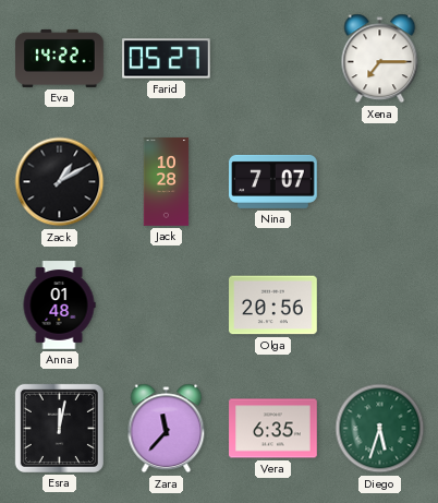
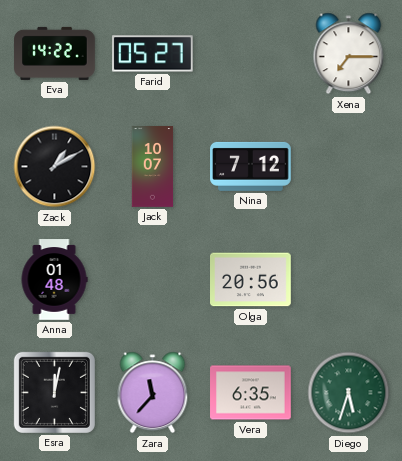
Jack: 10:28 -> 10:07
Nina: 7:07 -> 7:12
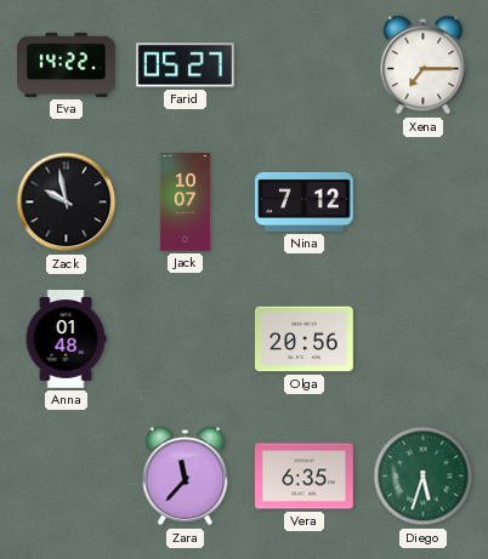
Zack: 1:10 -> 9:58
Esra: 12:02 -> none
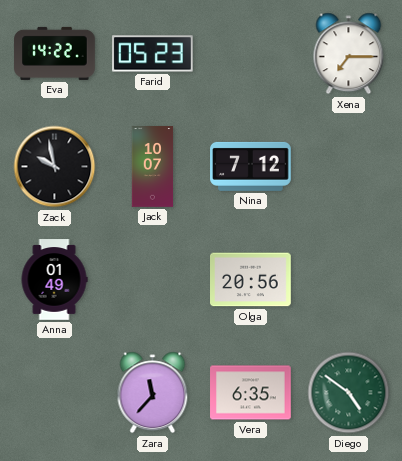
Farid: 05:27 -> 05:23
Anna: 01:48 -> 01:49
Diego: 5:33 -> 4:51
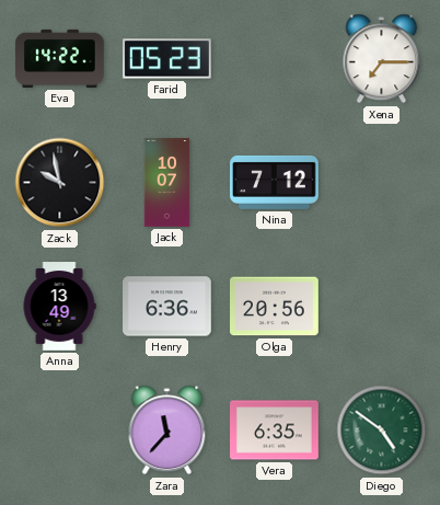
Anna: 01:49 -> 13:49
Henry: none -> 6:36
